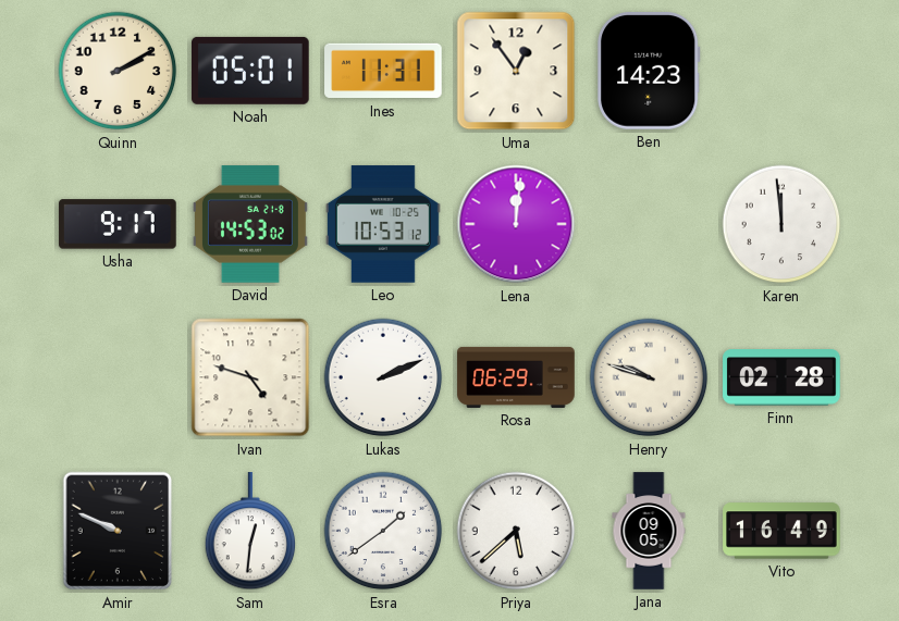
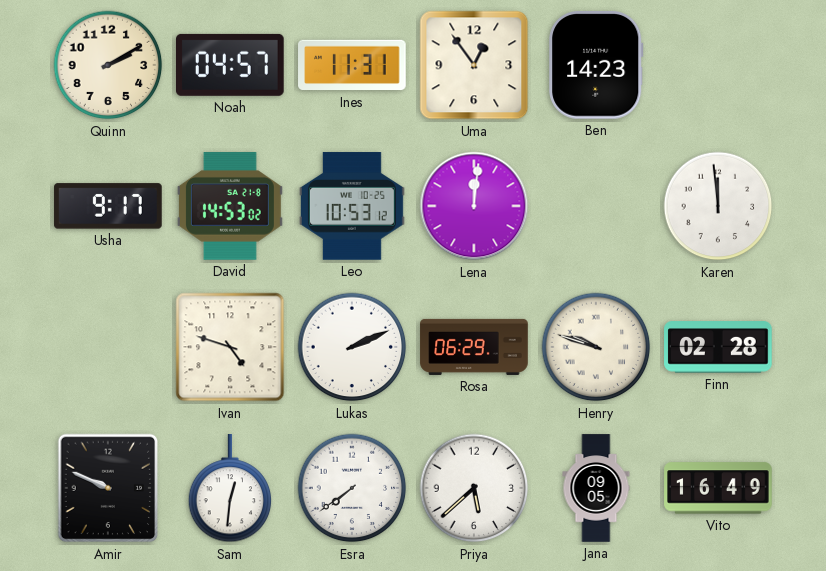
Noah: 05:01 -> 04:57
Esra: 1:39 -> 7:39
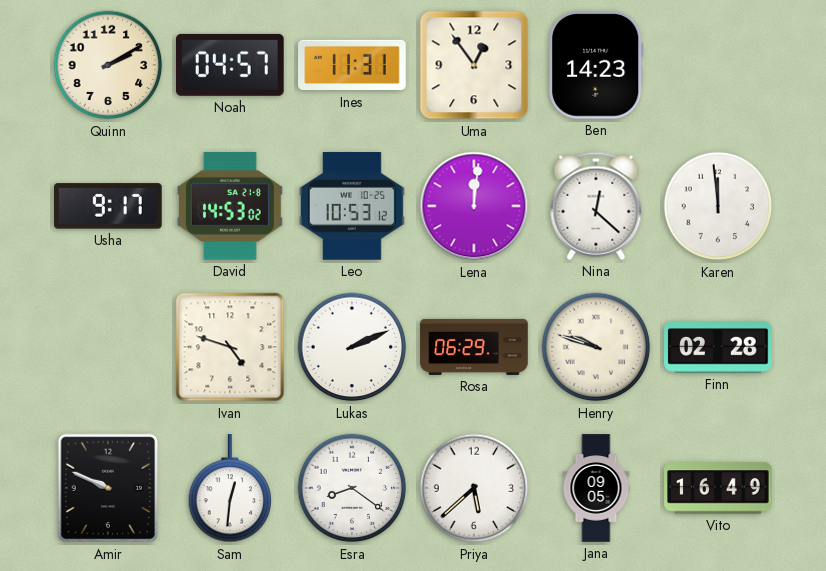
Nina: none -> 12:22
Esra: 7:39 -> 8:21
